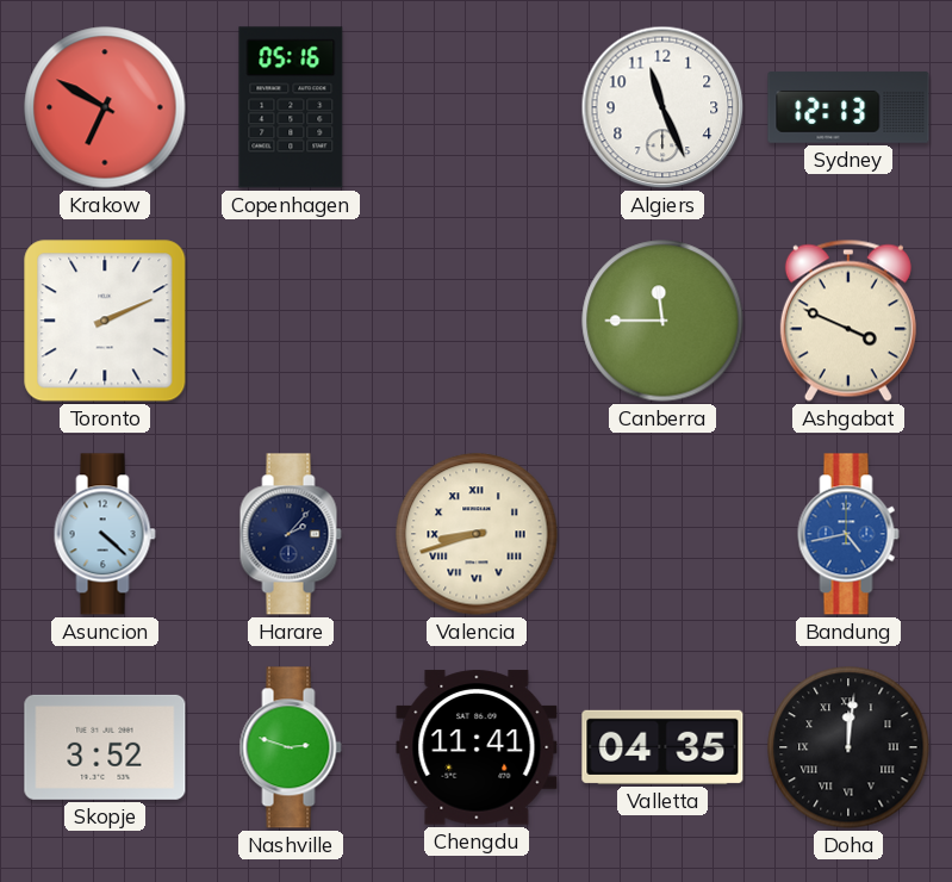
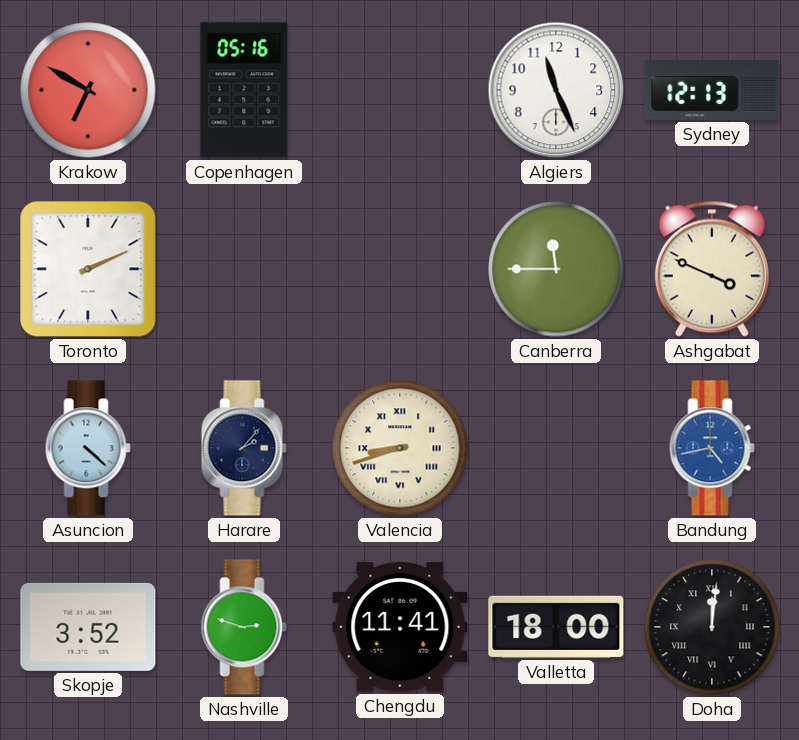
Valletta: 04:35 -> 18:00
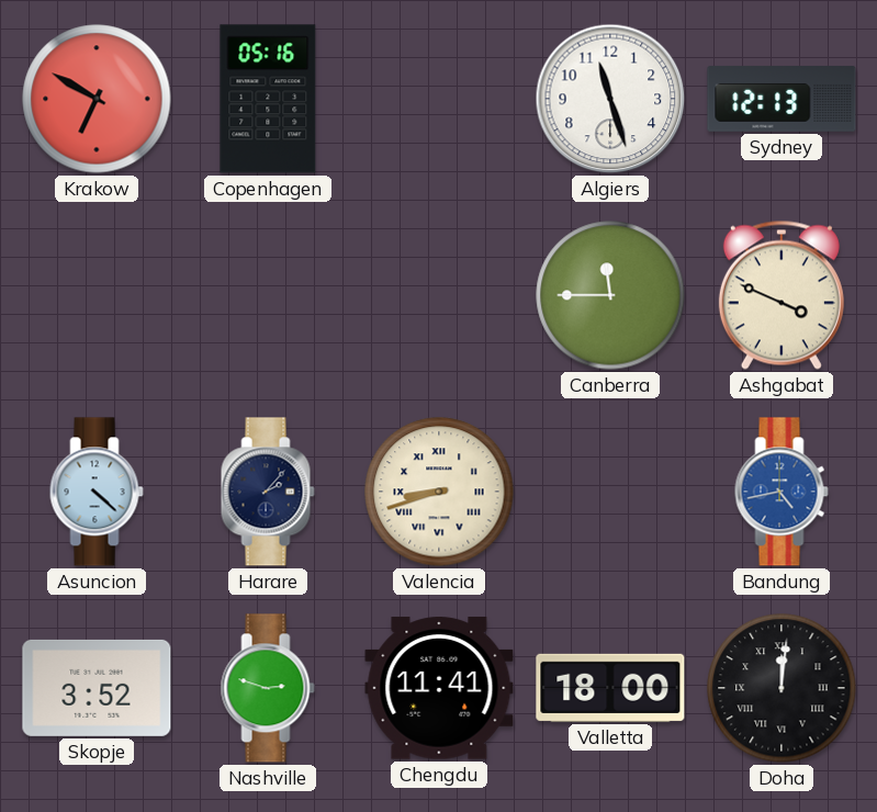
Algiers: 11:26 -> 11:27
Toronto: 2:11 -> none
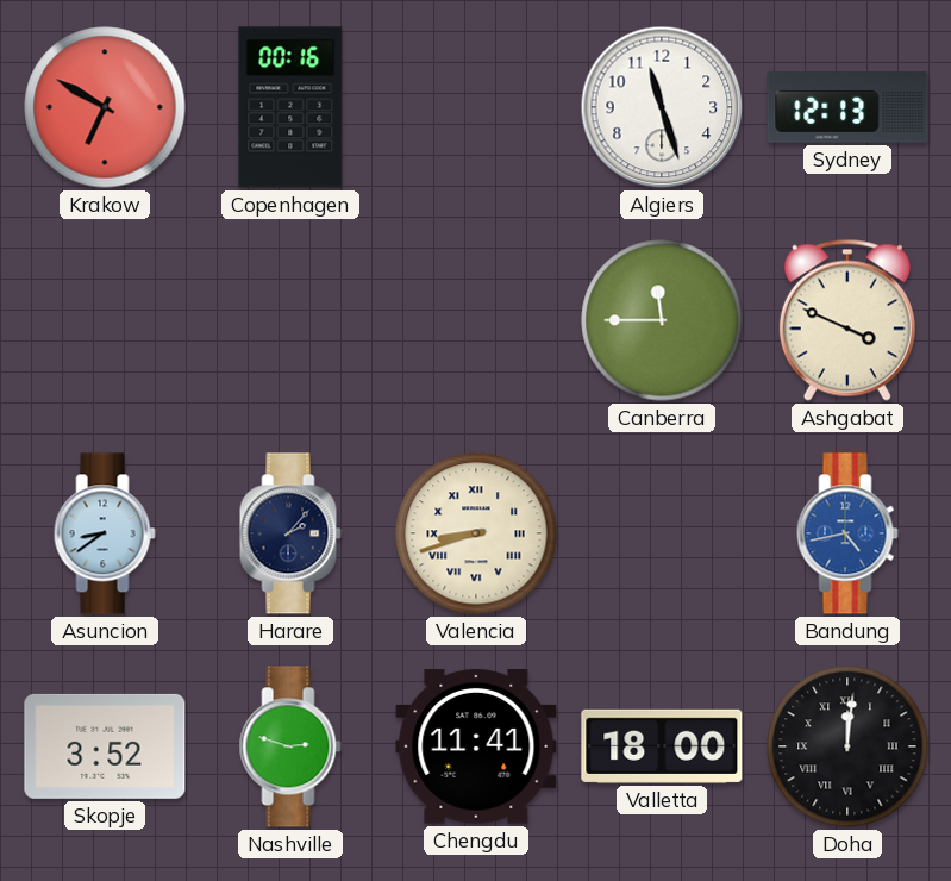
Copenhagen: 05:16 -> 00:16
Asuncion: 4:22 -> 8:39
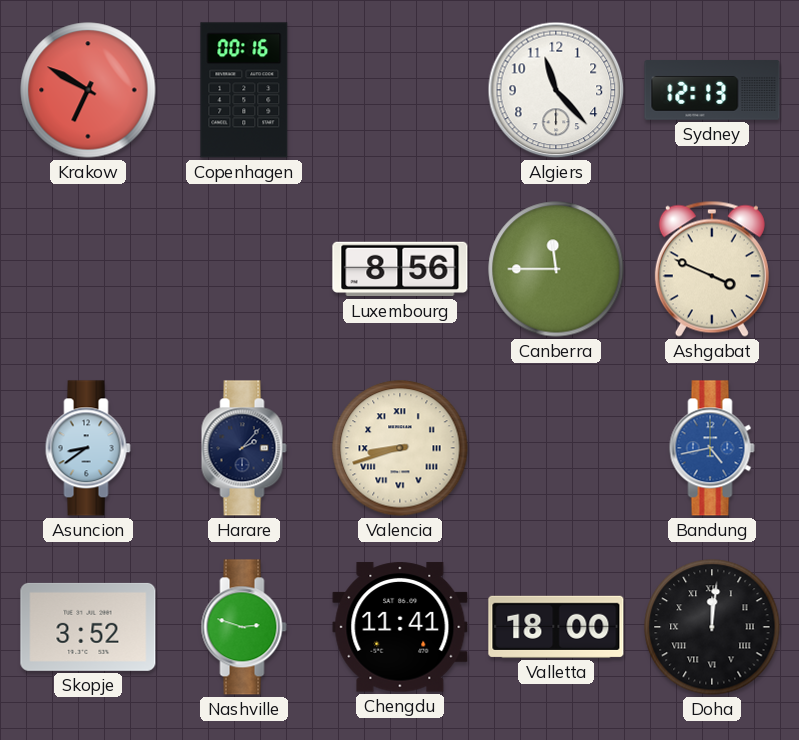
Algiers: 11:27 -> 11:23
Luxembourg: none -> 8:56
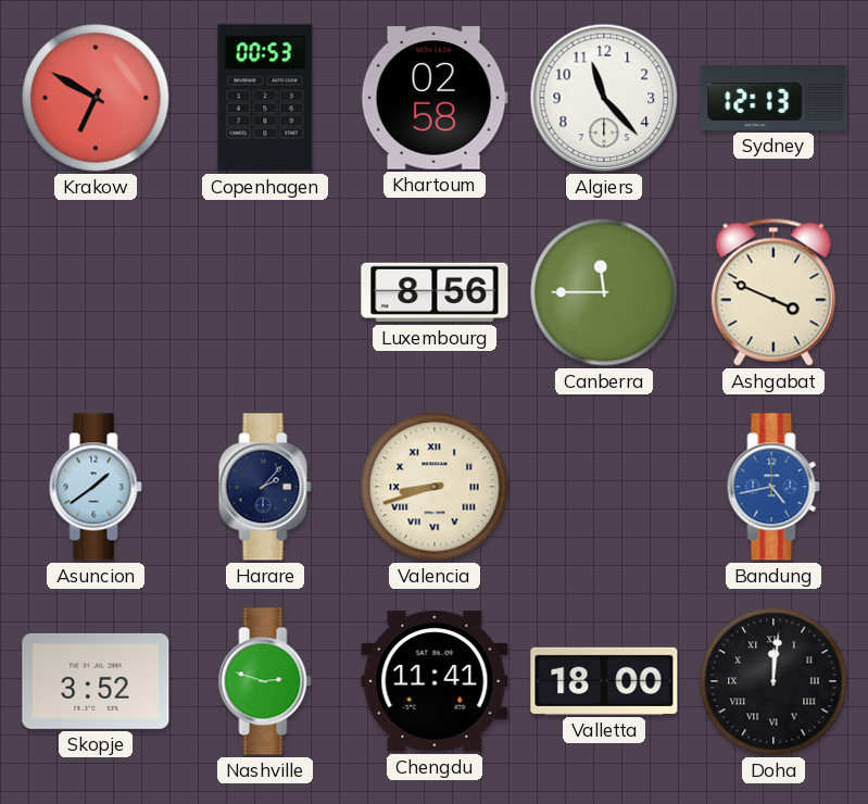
Copenhagen: 00:16 -> 00:53
Khartoum: none -> 02:58
Asuncion: 8:39 -> 1:39
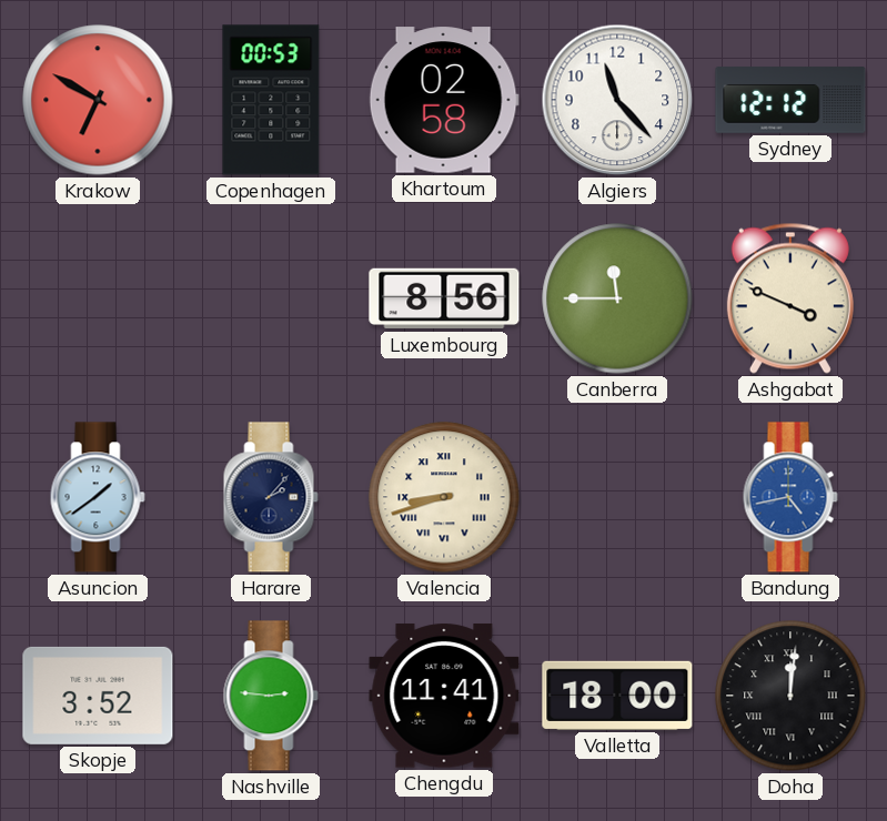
Sydney: 12:13 -> 12:12
Nashville: 2:48 -> 2:46
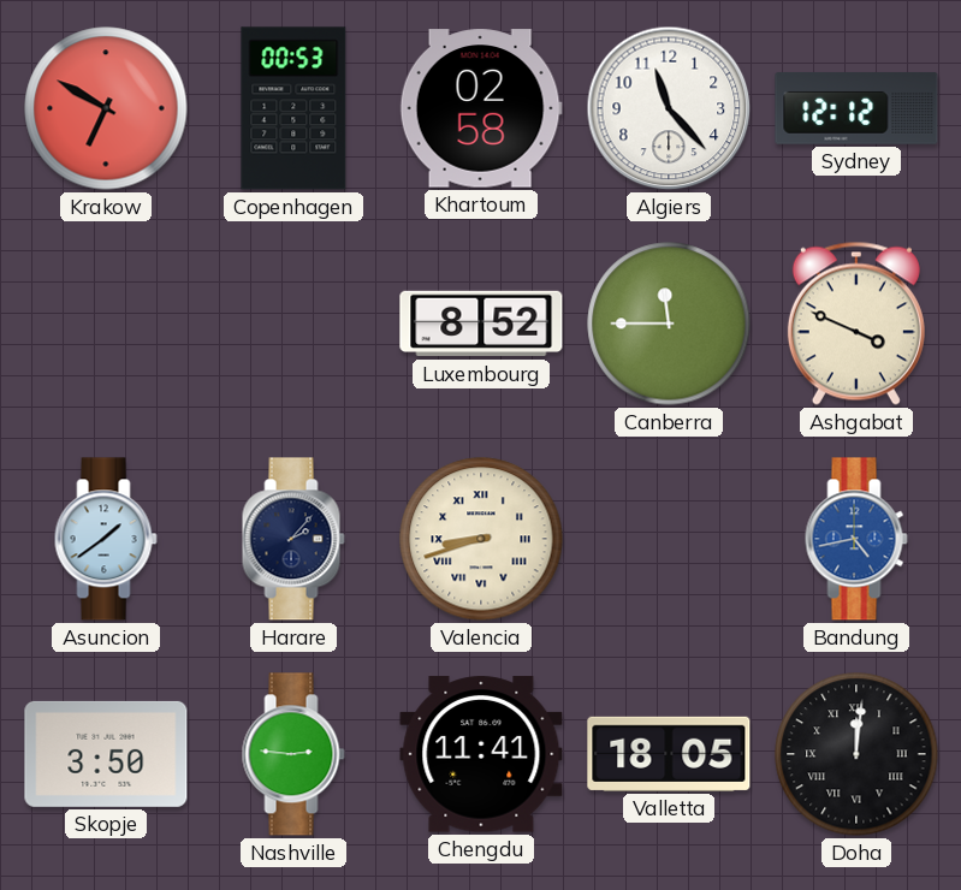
Luxembourg: 8:56 -> 8:52
Skopje: 3:52 -> 3:50
Valletta: 18:00 -> 18:05
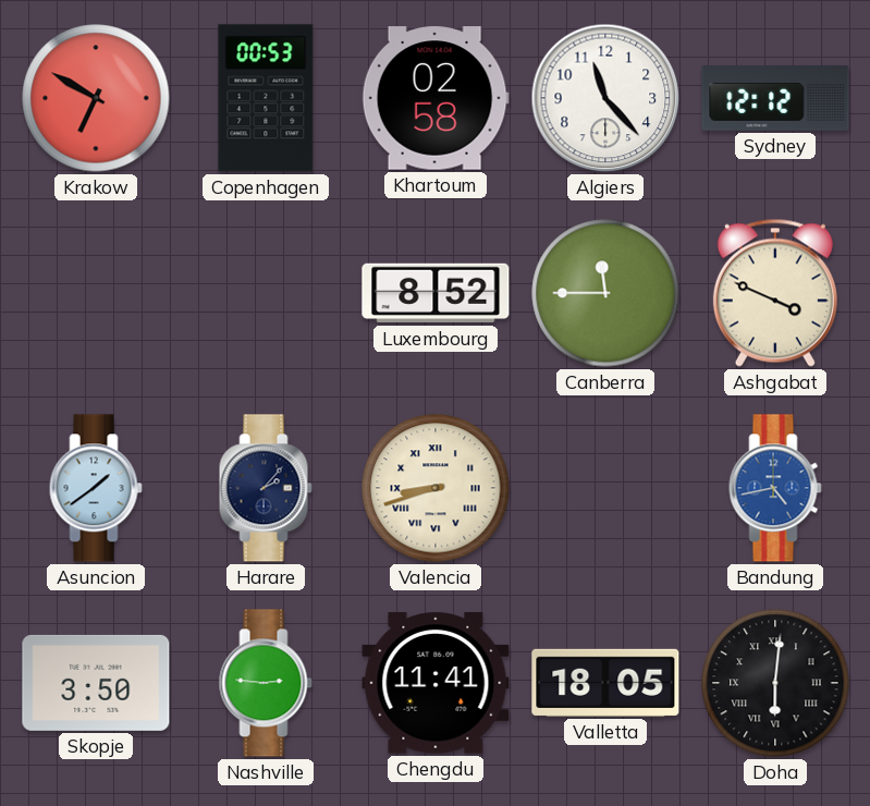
Doha: 12:01 -> 6:01
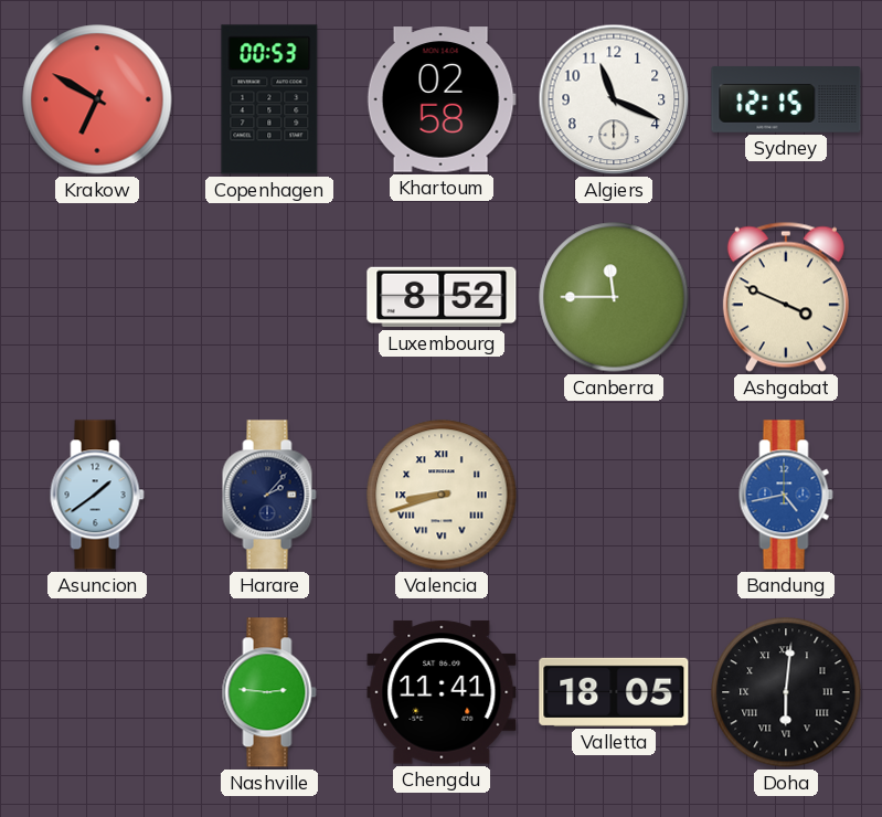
Algiers: 11:23 -> 11:19
Sydney: 12:12 -> 12:15
Skopje: 3:50 -> none
